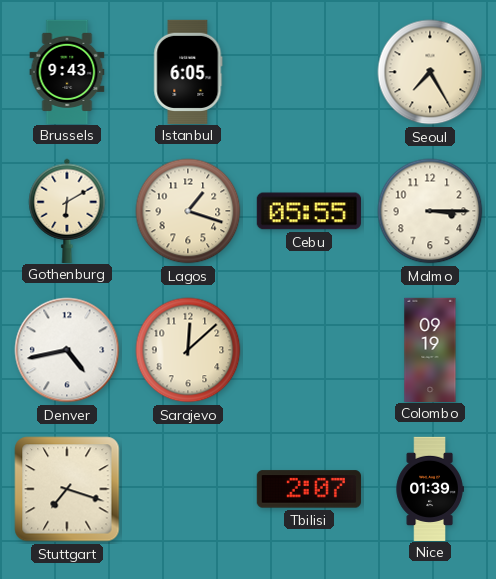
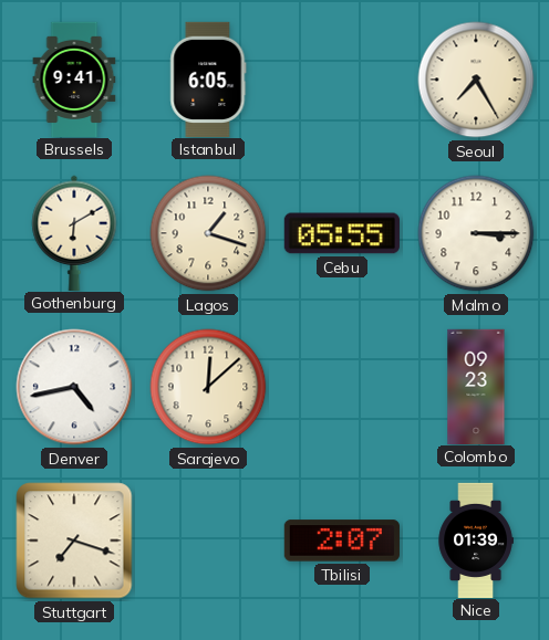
Brussels: 9:43 -> 9:41
Colombo: 09:19 -> 09:23
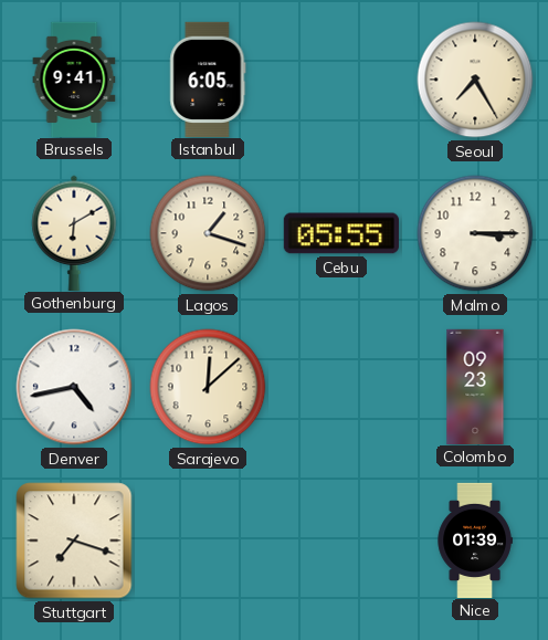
Tbilisi: 2:07 -> none
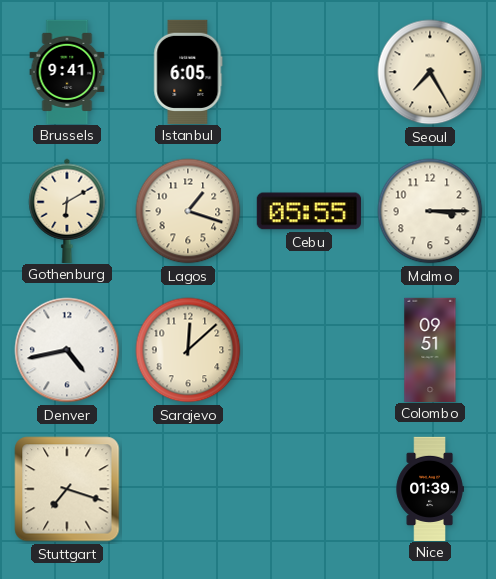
Colombo: 09:23 -> 09:51
